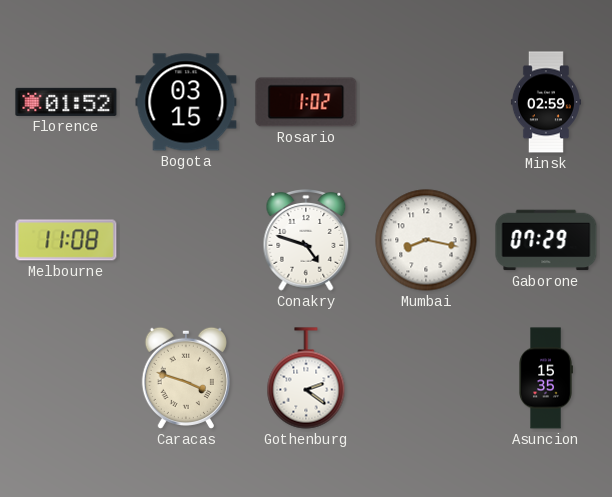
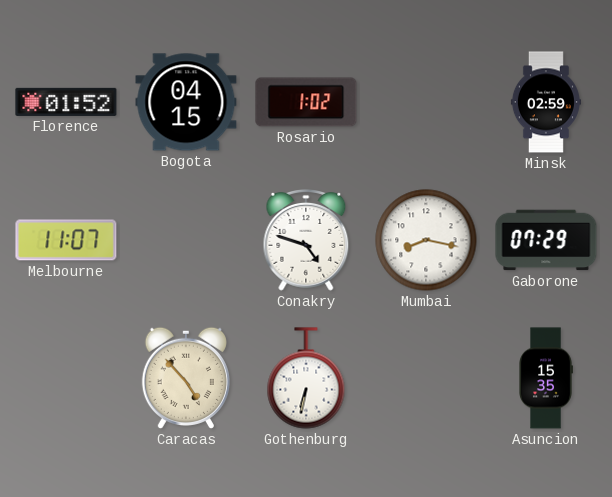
Bogota: 03:15 -> 04:15
Melbourne: 11:08 -> 11:07
Caracas: 3:48 -> 4:53
Gothenburg: 2:21 -> 6:32
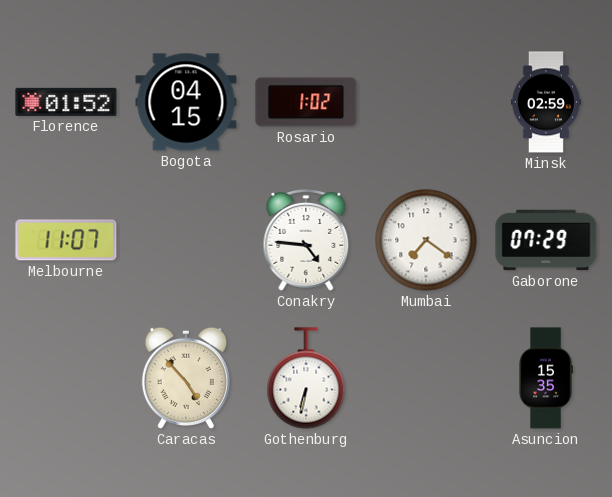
Conakry: 4:48 -> 4:46
Mumbai: 8:17 -> 7:21
